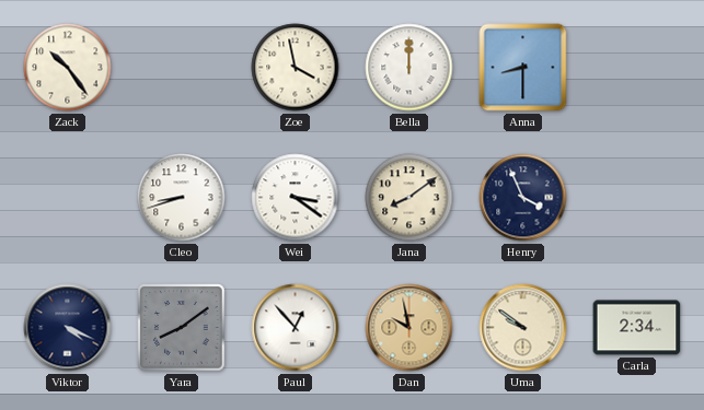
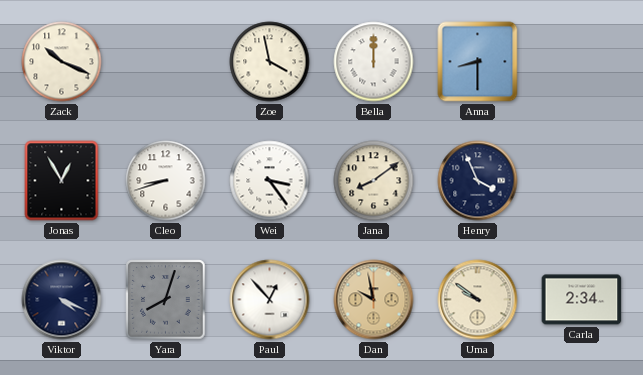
Zack: 10:24 -> 10:19
Jonas: none -> 12:55
Wei: 3:21 -> 3:24
Yara: 8:09 -> 8:03
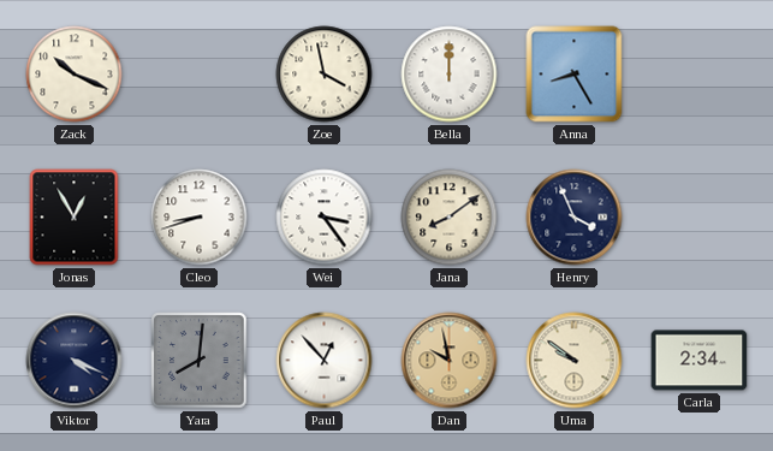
Anna: 8:30 -> 8:25
Yara: 8:03 -> 8:01
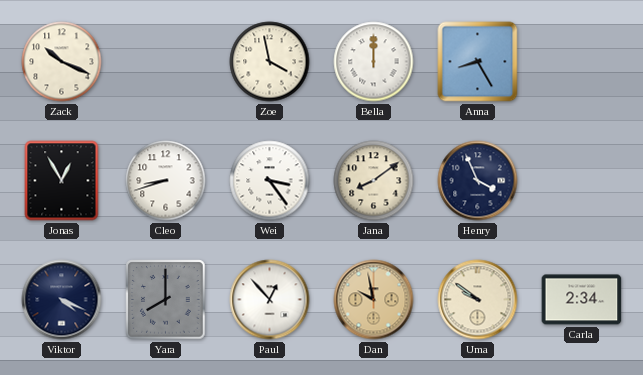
Yara: 8:01 -> 8:00
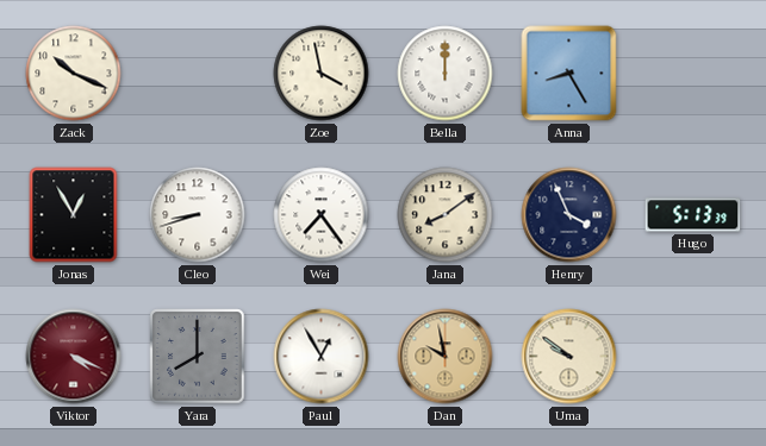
Wei: 3:24 -> 7:24
Hugo: none -> 5:13
Viktor dial: navy -> burgundy
Paul: 12:53 -> 12:55
Carla: 2:34 -> none
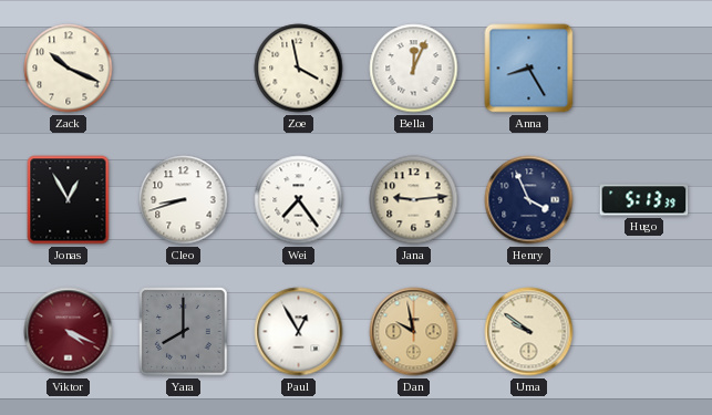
Bella: 12:00 -> 12:04
Jana: 8:09 -> 9:14
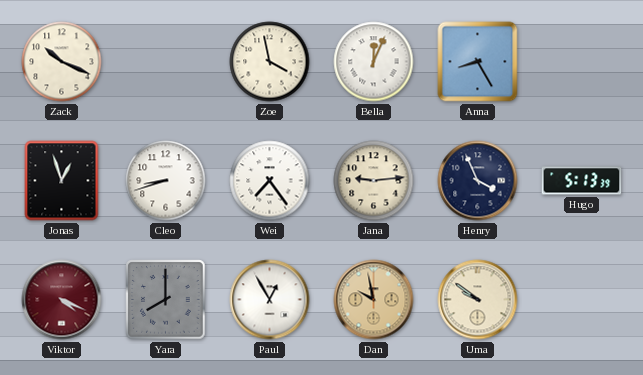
Jonas: 12:55 -> 12:57
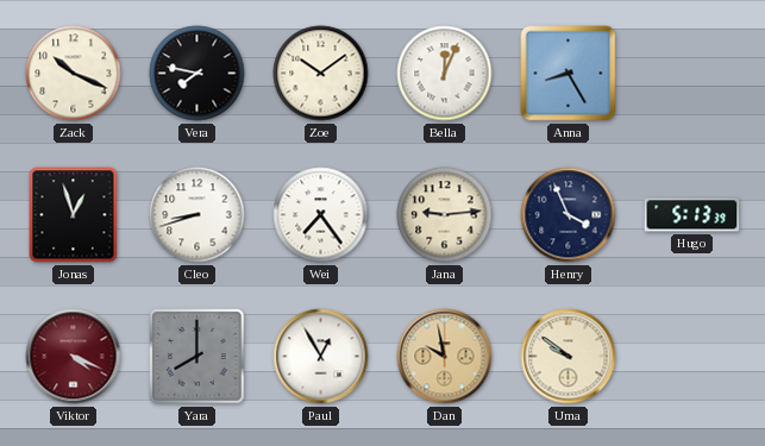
Vera: none -> 7:47
Zoe: 3:58 -> 10:09
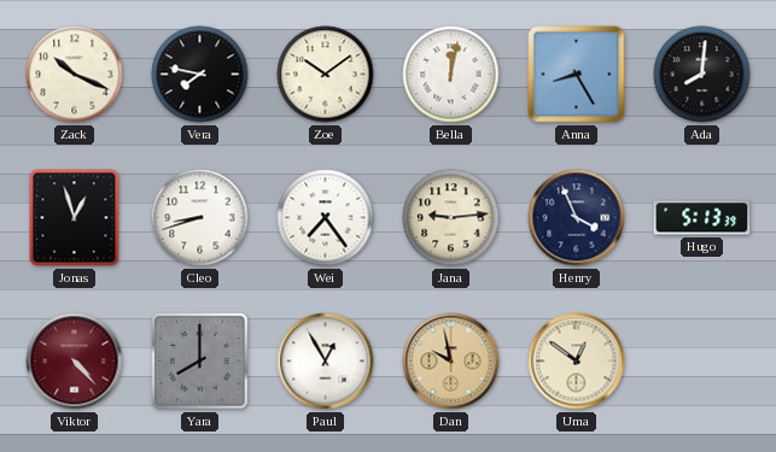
Bella: 12:04 -> 12:02
Ada: none -> 8:01
Viktor: 4:19 -> 4:23
Uma: 9:51 -> 12:51
